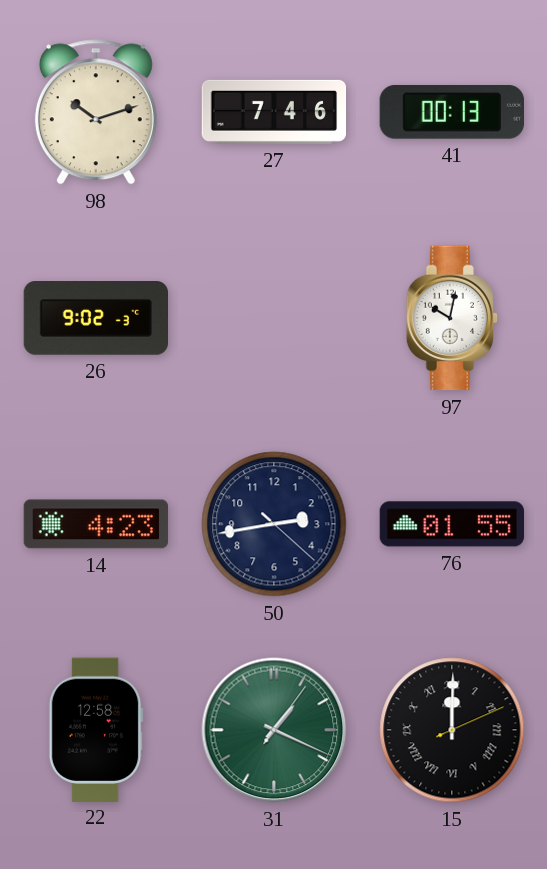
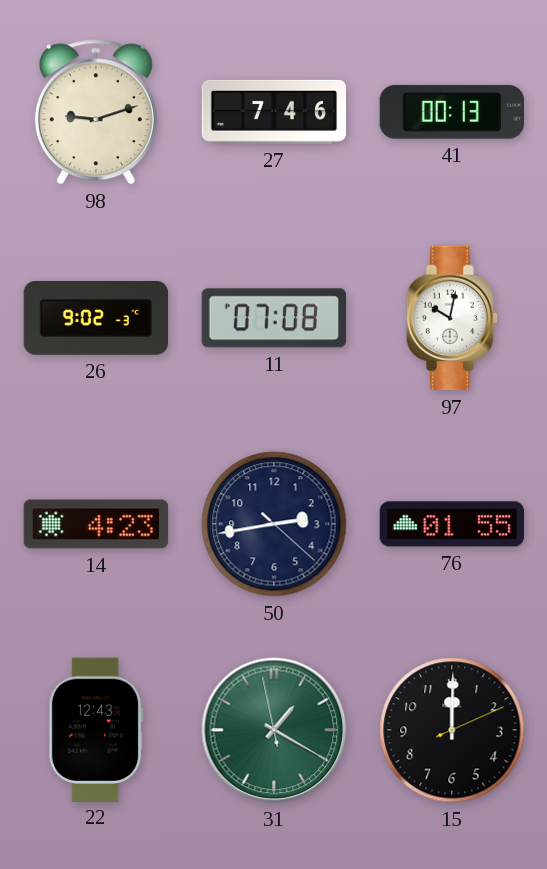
98: 10:12 -> 9:12
11: none -> 07:08
22: 12:58 -> 12:43
31: 1:19:06 -> 1:19:58
15 numerals: Roman -> Arabic
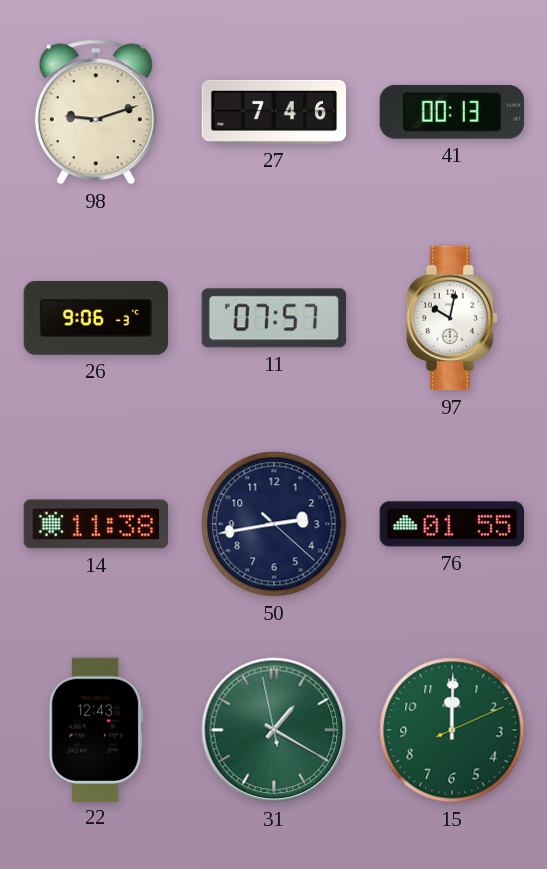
26: 9:02 -> 9:06
11: 07:08 -> 07:57
14: 4:23 -> 11:38
15 dial: black -> green
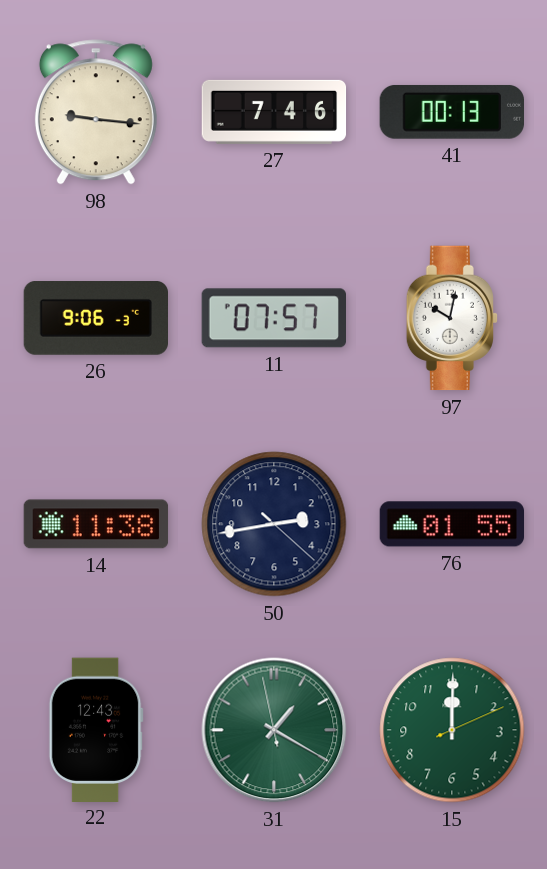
98: 9:12 -> 9:16
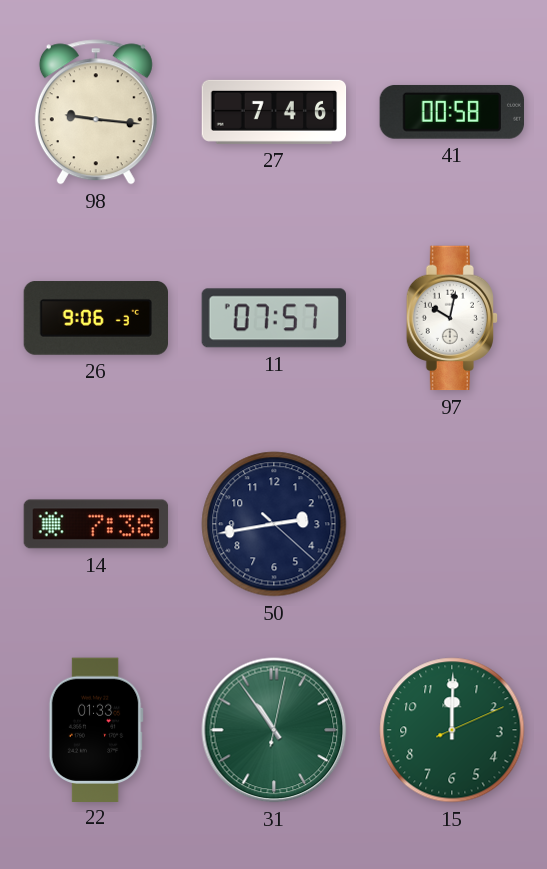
41: 00:13 -> 00:58
14: 11:38 -> 7:38
76: 01:55 -> none
22: 12:43 -> 01:33
31: 1:19 -> 10:54
